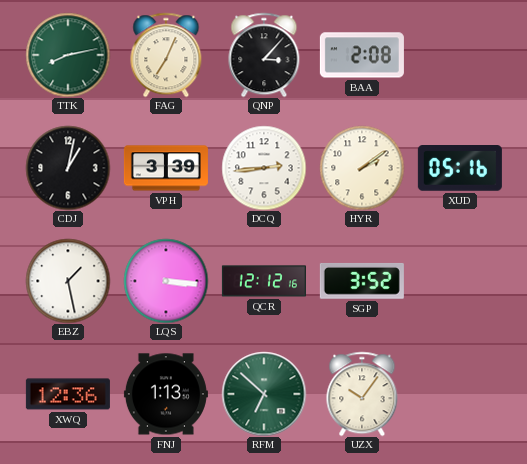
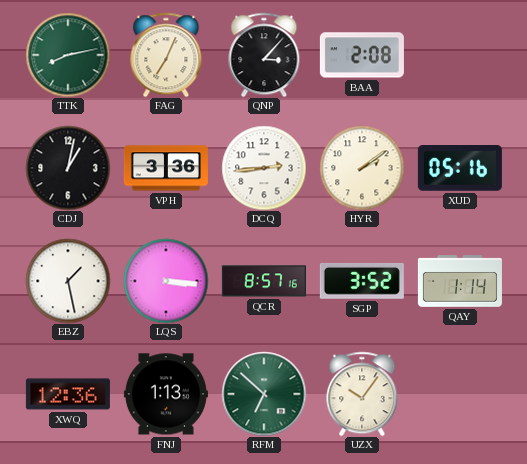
VPH: 3:39 -> 3:36
QCR: 12:12 -> 8:57
QAY: none -> 1:14
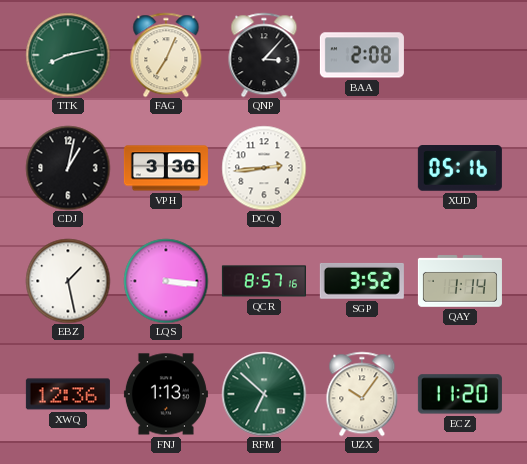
HYR: 2:09 -> none
ECZ: none -> 11:20
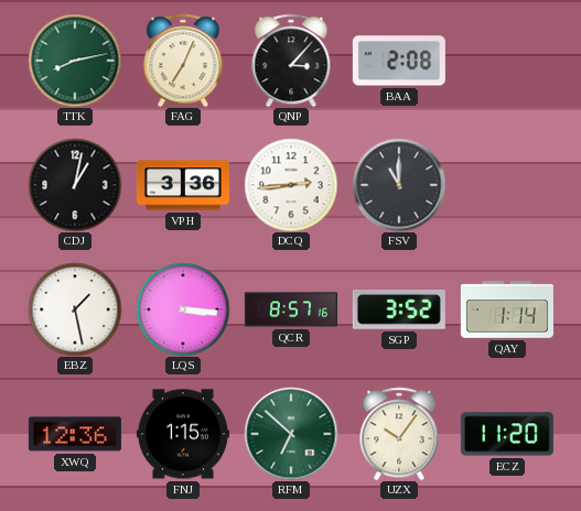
FSV: none -> 11:00
XUD: 05:16 -> none
FNJ: 1:13 -> 1:15
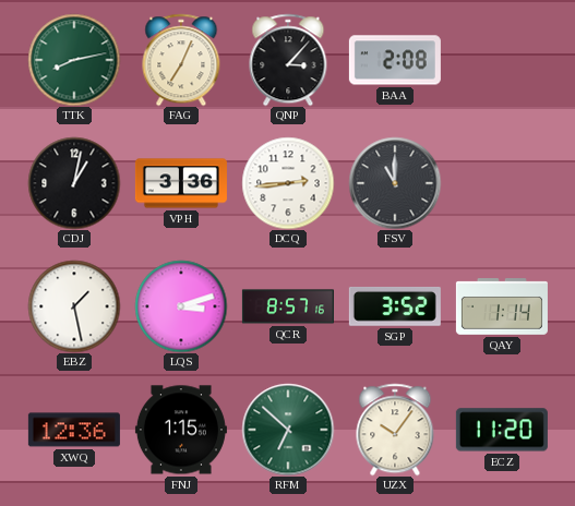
LQS: 3:16 -> 3:12
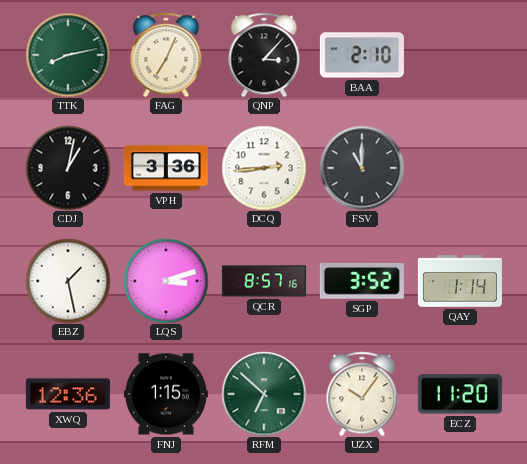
BAA: 2:08 -> 2:10
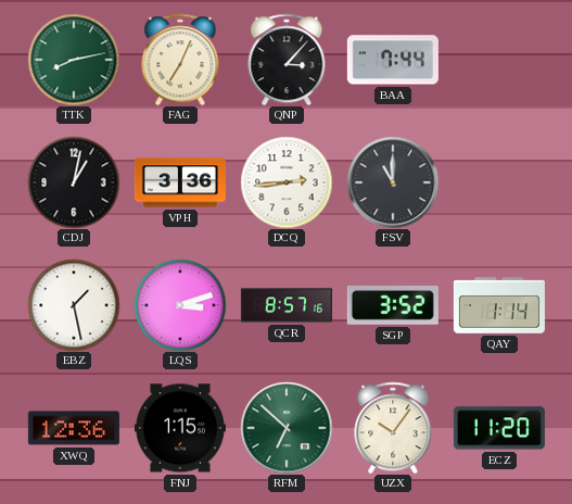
BAA: 2:10 -> 7:44
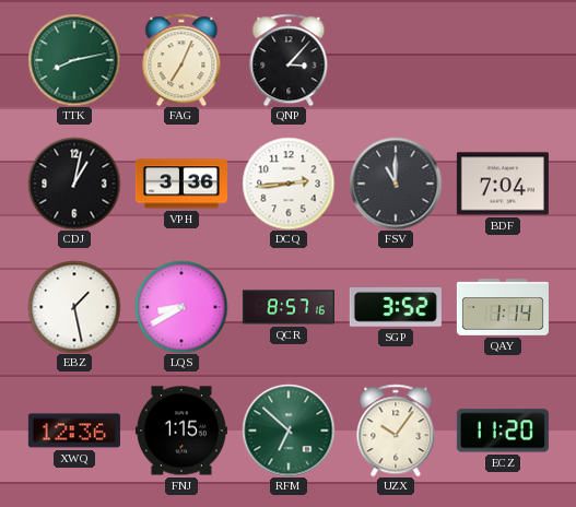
BAA: 7:44 -> none
BDF: none -> 7:04
LQS: 3:12 -> 8:40
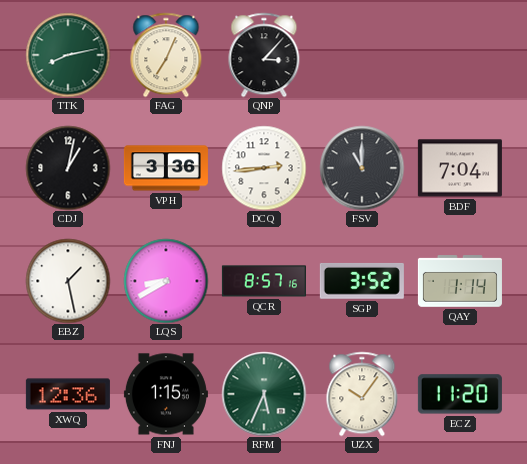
RFM: 6:52 -> 5:34
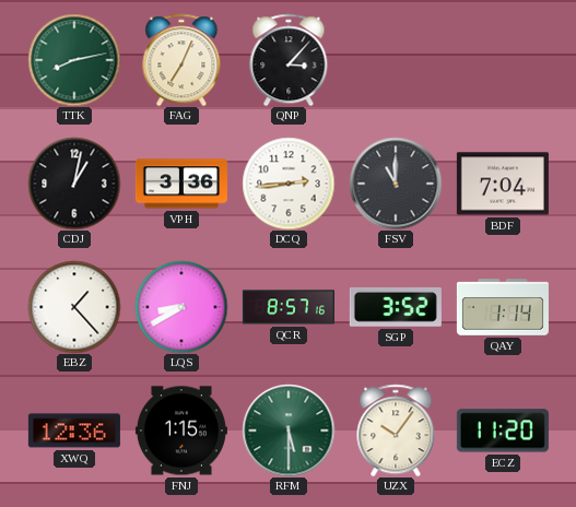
EBZ: 1:28 -> 1:23
RFM: 5:34 -> 5:30
